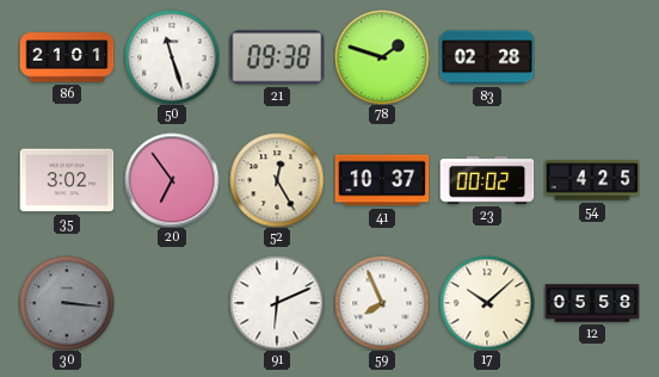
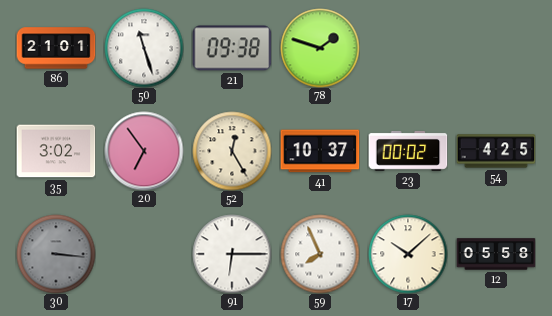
83: 02:28 -> none
91: 6:11 -> 6:15
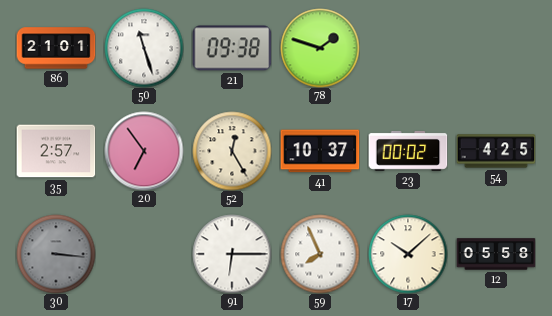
35: 3:02 -> 2:57
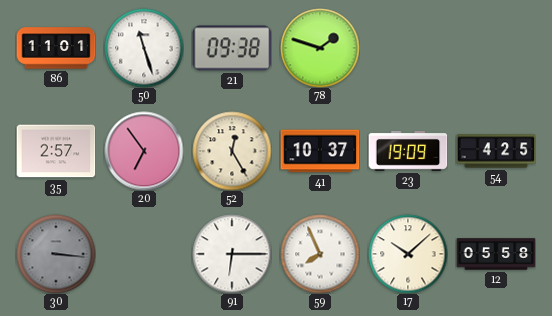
86: 21:01 -> 11:01
23: 00:02 -> 19:09
